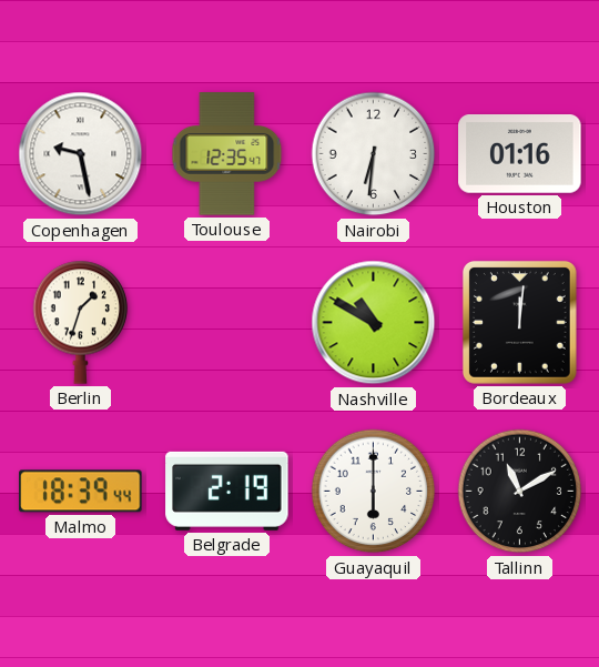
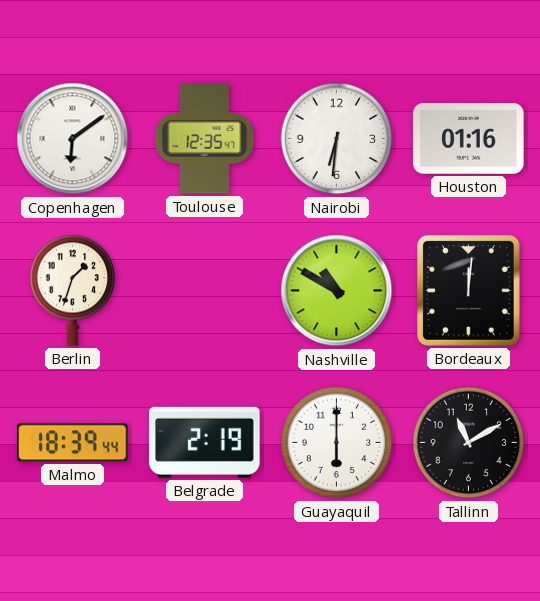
Copenhagen: 9:28 -> 6:09
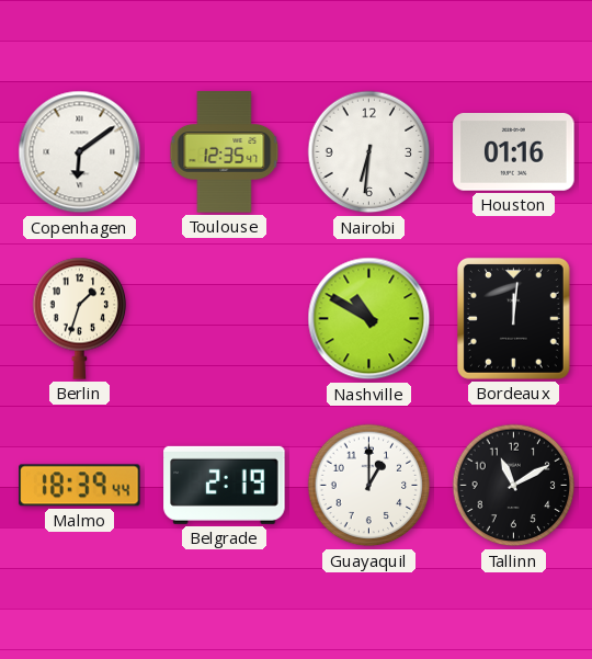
Guayaquil: 6:00 -> 1:00
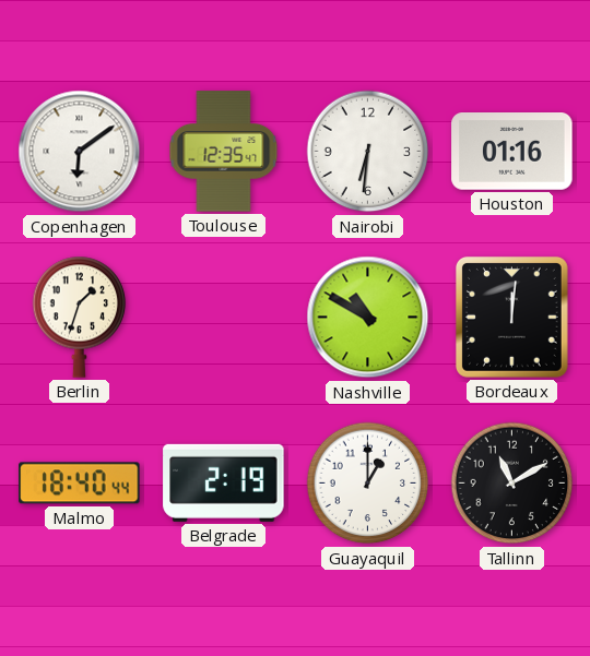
Malmo: 18:39 -> 18:40
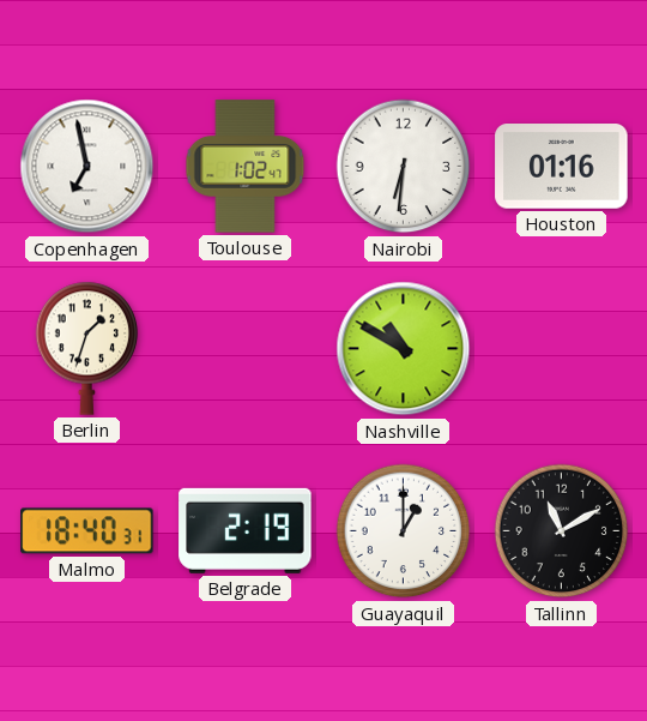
Copenhagen: 6:09 -> 6:58
Toulouse: 12:35 -> 1:02
Bordeaux: 12:01 -> none
Malmo: 18:40:44 -> 18:40:31
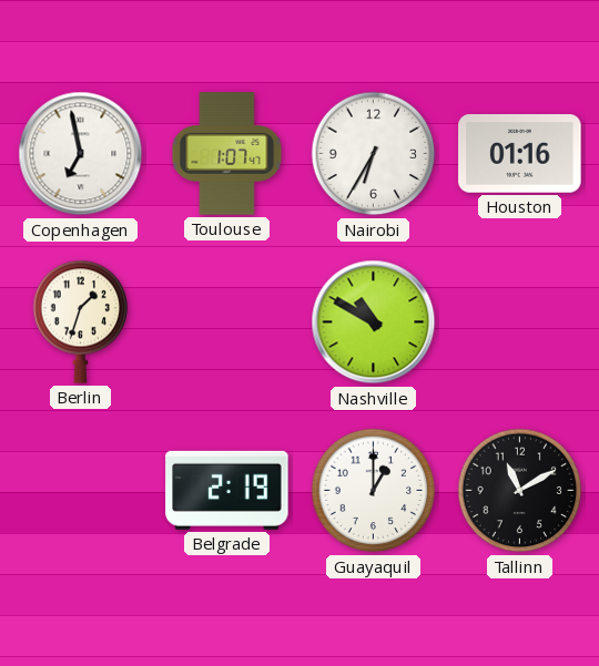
Toulouse: 1:02 -> 1:07
Nairobi: 6:31 -> 6:35
Malmo: 18:40 -> none
